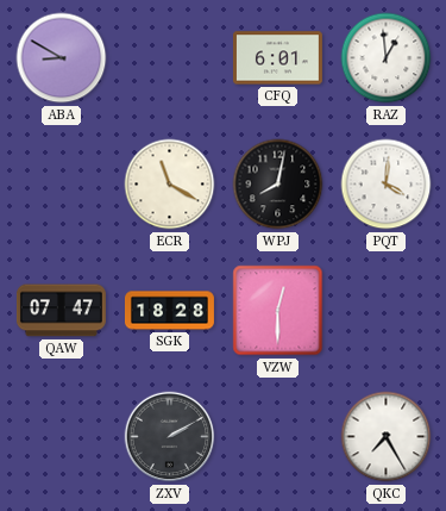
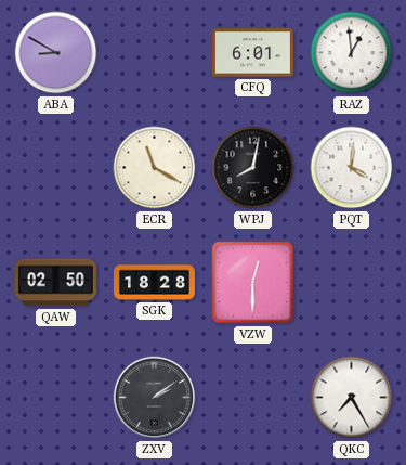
QAW: 07:47 -> 02:50
ZXV: 2:10 -> 2:09
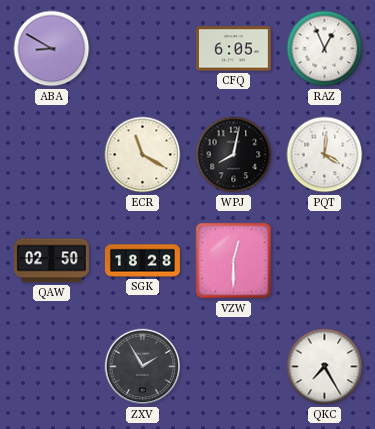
CFQ: 6:01 -> 6:05
RAZ: 12:59 -> 12:56
ZXV: 2:09 -> 1:55
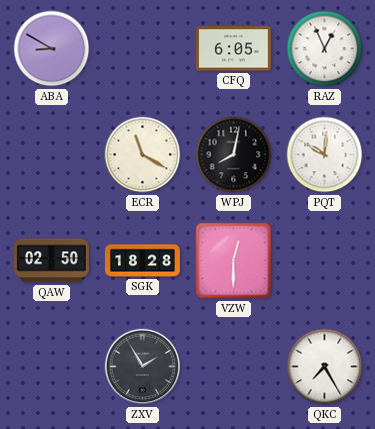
PQT: 4:01 -> 10:01
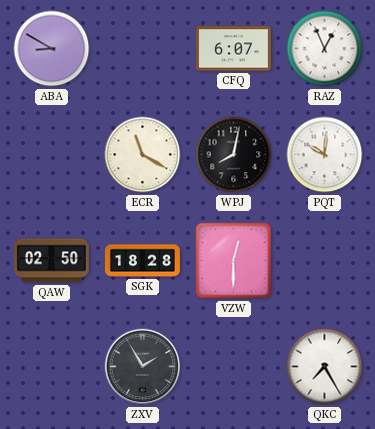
CFQ: 6:05 -> 6:07
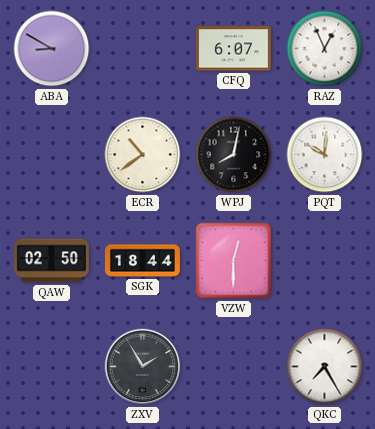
ECR: 11:20 -> 10:39
SGK: 18:28 -> 18:44
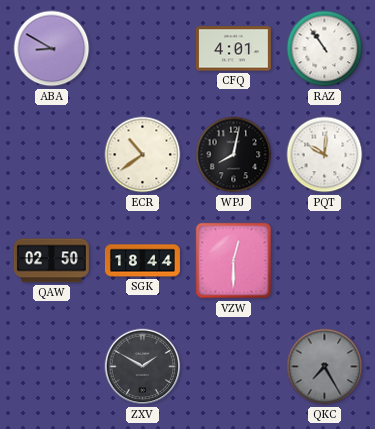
CFQ: 6:07 -> 4:01
RAZ: 12:56 -> 10:54
ZXV: 1:55 -> 1:50
QKC dial: white -> grey
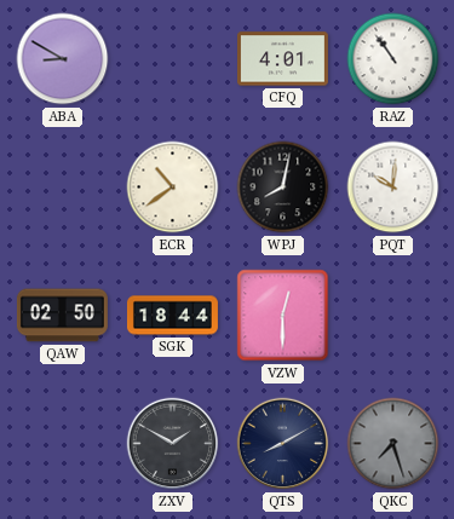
QTS: none -> 8:10
QKC: 7:25 -> 7:27
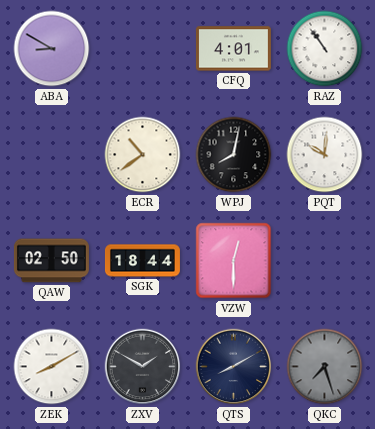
ZEK: none -> 8:10
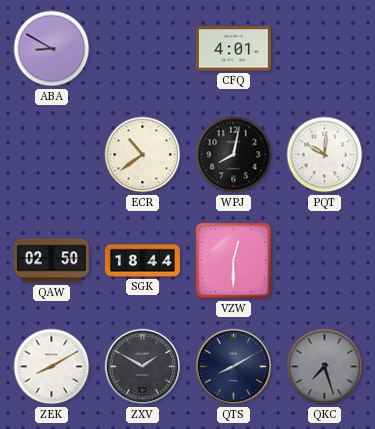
RAZ: 10:54 -> none
